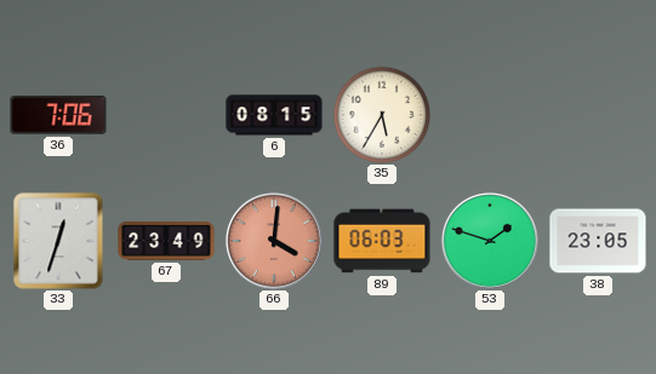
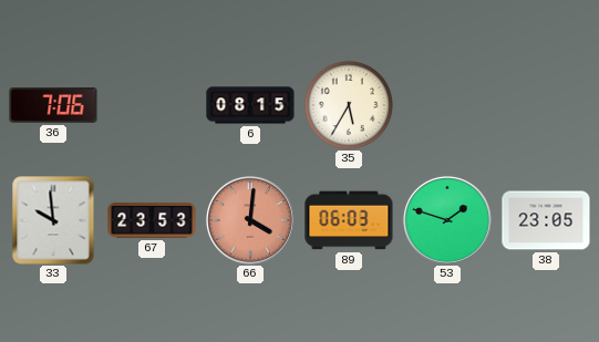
33: 12:33 -> 9:59
67: 23:49 -> 23:53
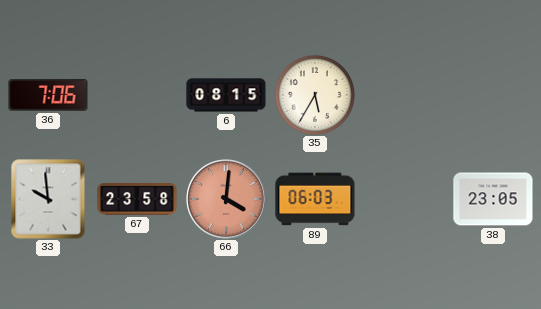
67: 23:53 -> 23:58
53: 1:48 -> none
